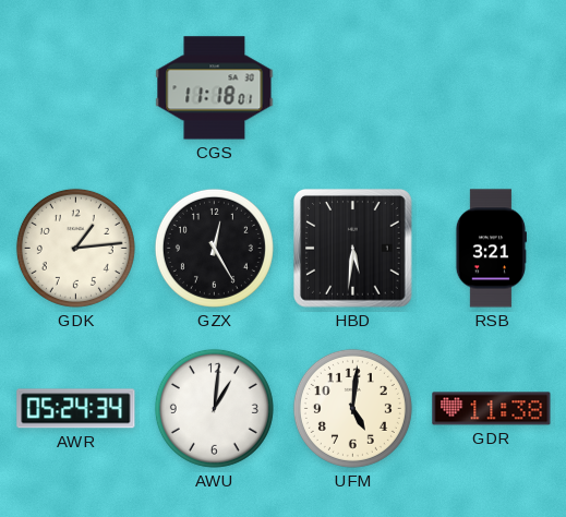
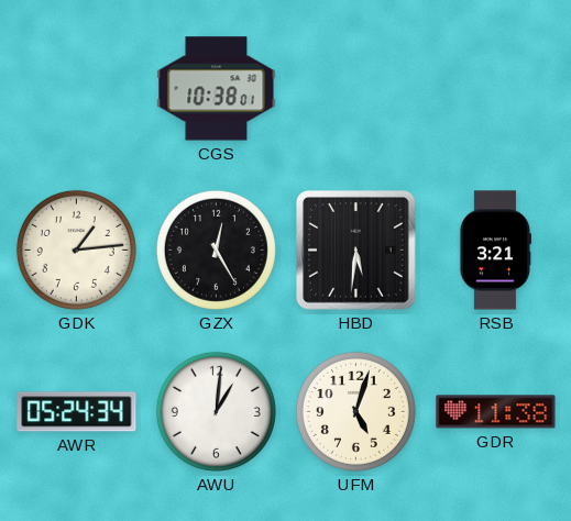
CGS: 11:18 -> 10:38
UFM: 5:01 -> 5:03
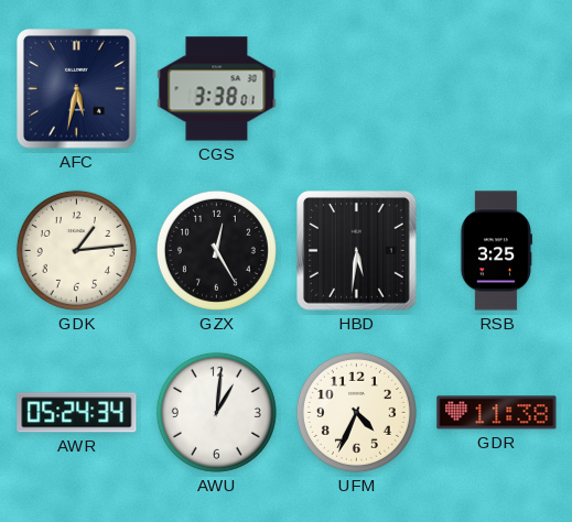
AFC: none -> 5:32
CGS: 10:38 -> 3:38
RSB: 3:21 -> 3:25
UFM: 5:03 -> 4:34
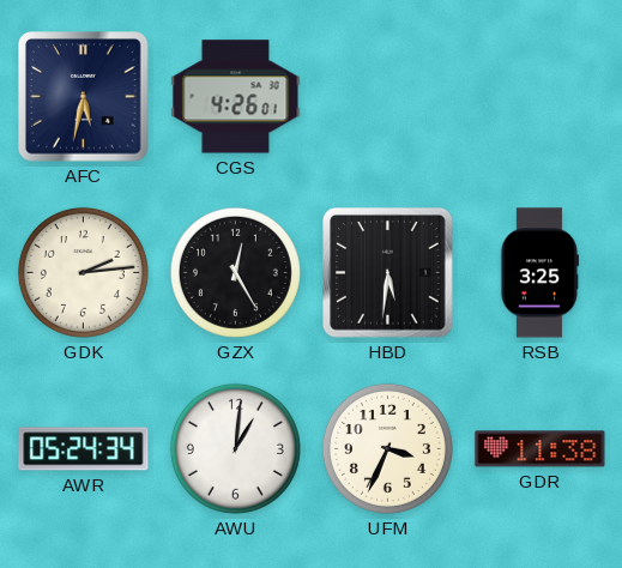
CGS: 3:38 -> 4:26
GDK: 1:14 -> 2:14
UFM: 4:34 -> 3:34
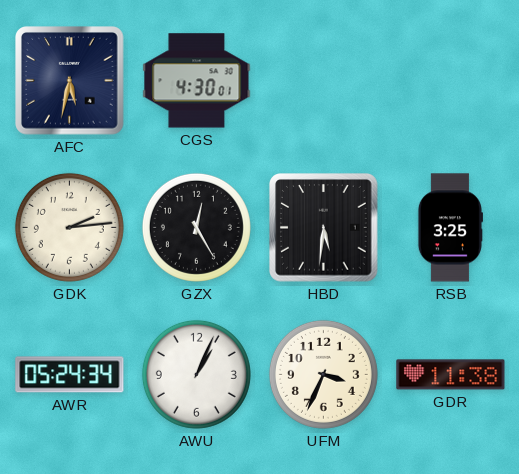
CGS: 4:26 -> 4:30
AWU: 1:01 -> 1:04
